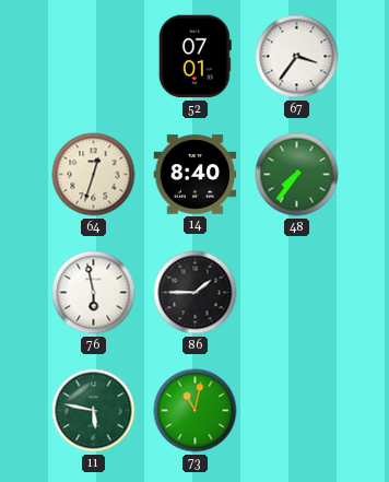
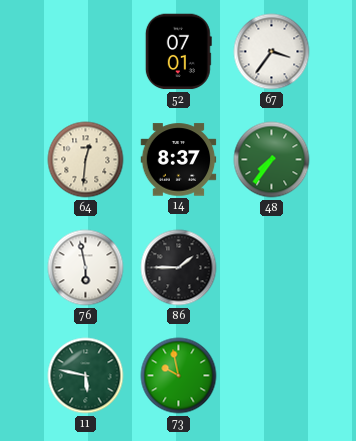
64: 12:33 -> 12:31
14: 8:40 -> 8:37
73: 11:02 -> 9:58
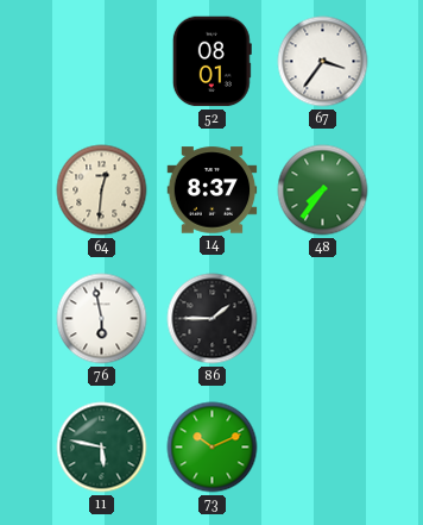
52: 07:01 -> 08:01
73: 9:58 -> 10:11
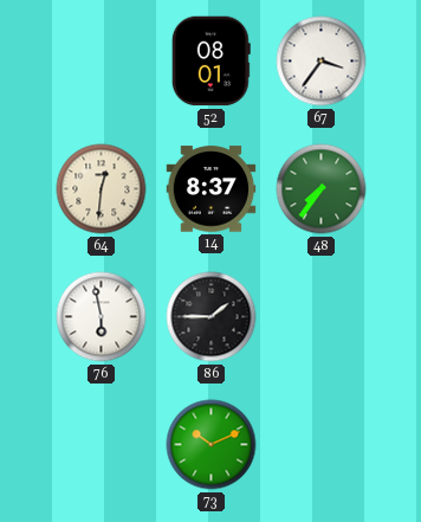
11: 5:47 -> none
